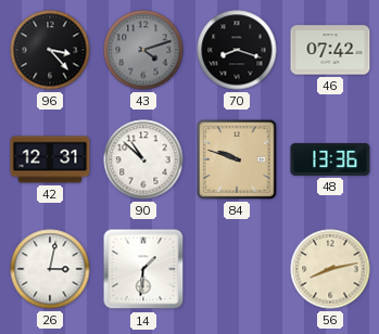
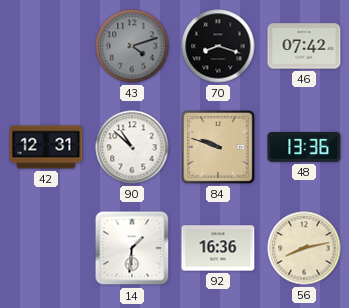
96: 3:23 -> none
26: 3:02 -> none
92: none -> 16:36
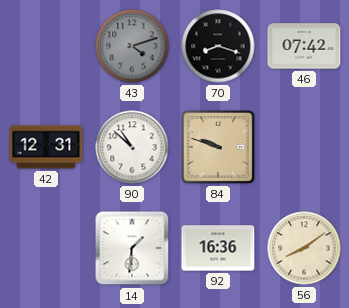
48: 13:36 -> none
56: 8:13 -> 8:09
